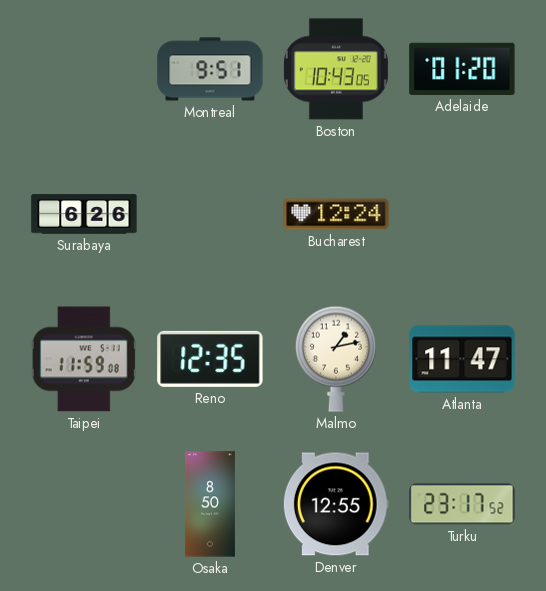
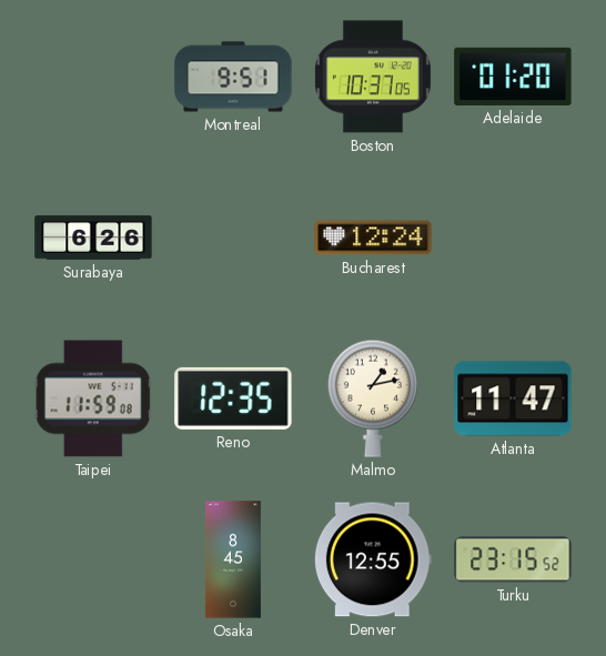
Boston: 10:43 -> 10:37
Osaka: 8:50 -> 8:45
Turku: 23:17 -> 23:15
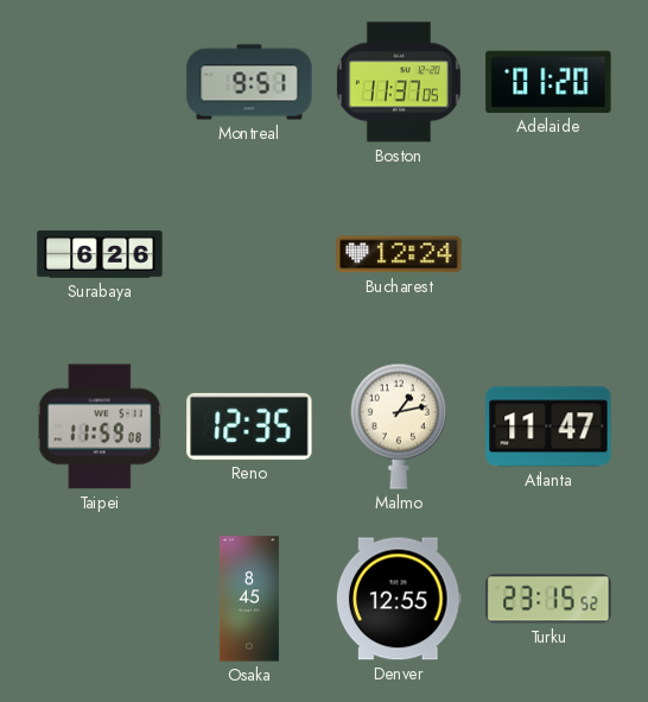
Boston: 10:37 -> 11:37
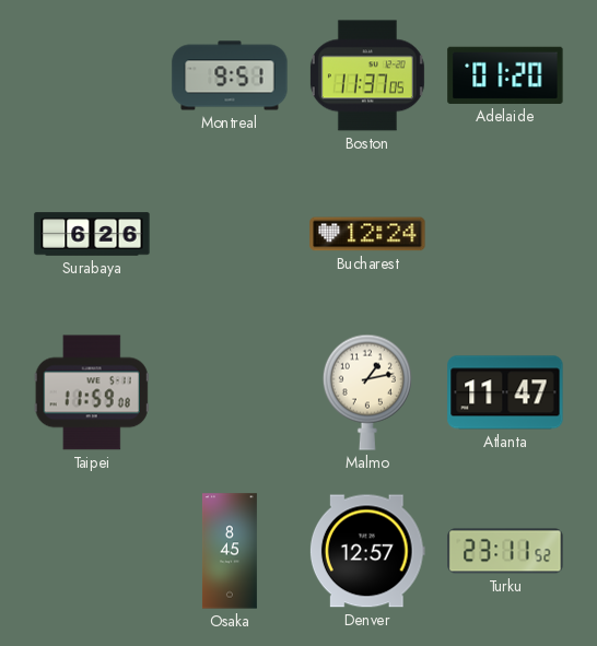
Reno: 12:35 -> none
Denver: 12:55 -> 12:57
Turku: 23:15 -> 23:11
